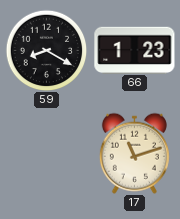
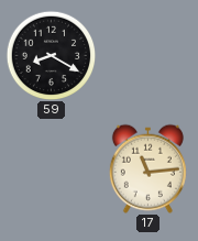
66: 1:23 -> none
17: 11:12 -> 11:14
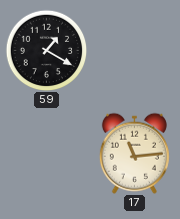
59: 8:20 -> 1:20
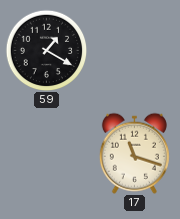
17: 11:14 -> 11:18
